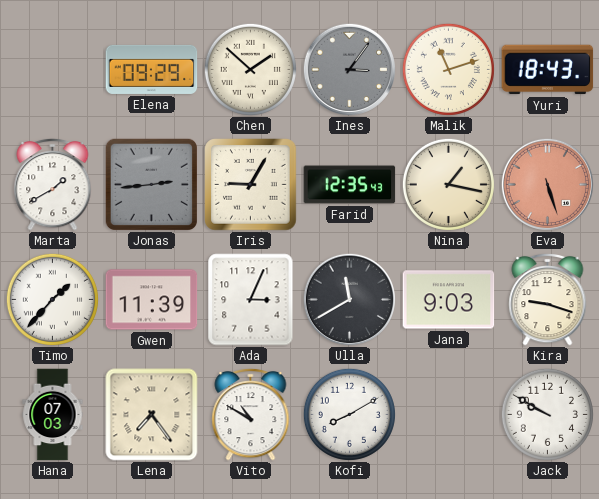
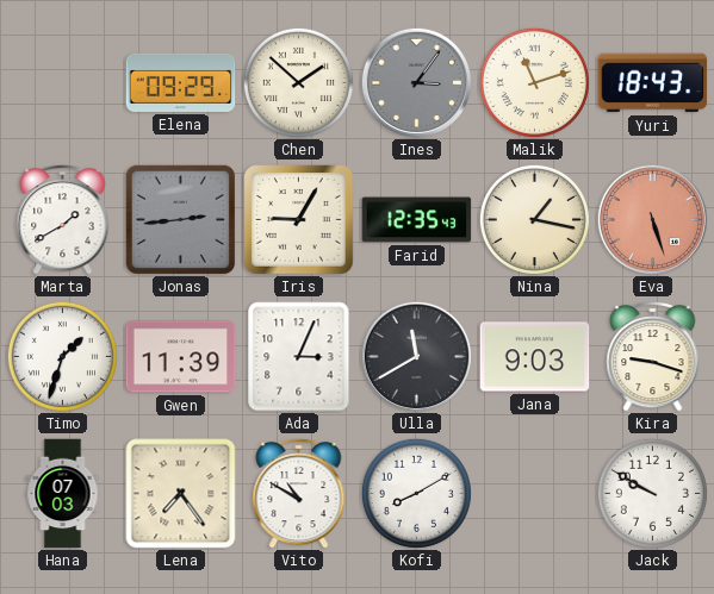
Timo: 1:37 -> 1:33
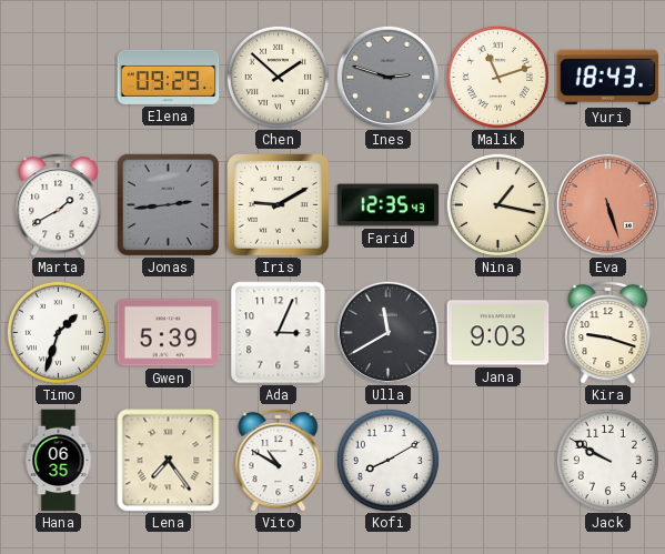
Ines: 3:06 -> 2:48
Iris: 9:05 -> 9:10
Gwen: 11:39 -> 5:39
Hana: 07:03 -> 06:35
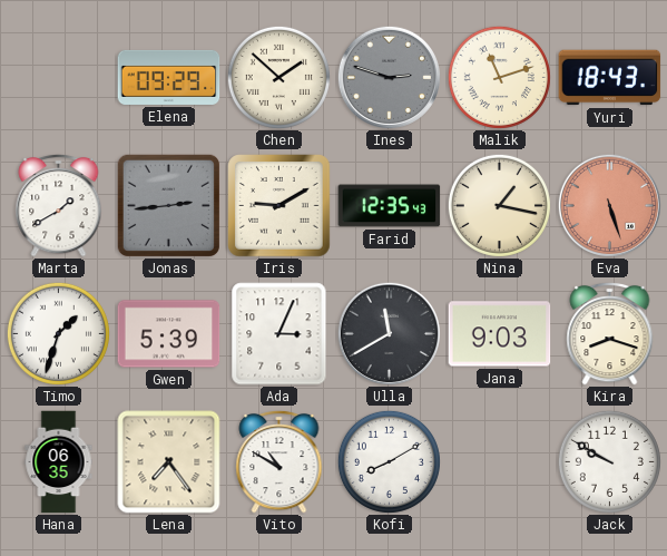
Kira: 9:18 -> 8:18
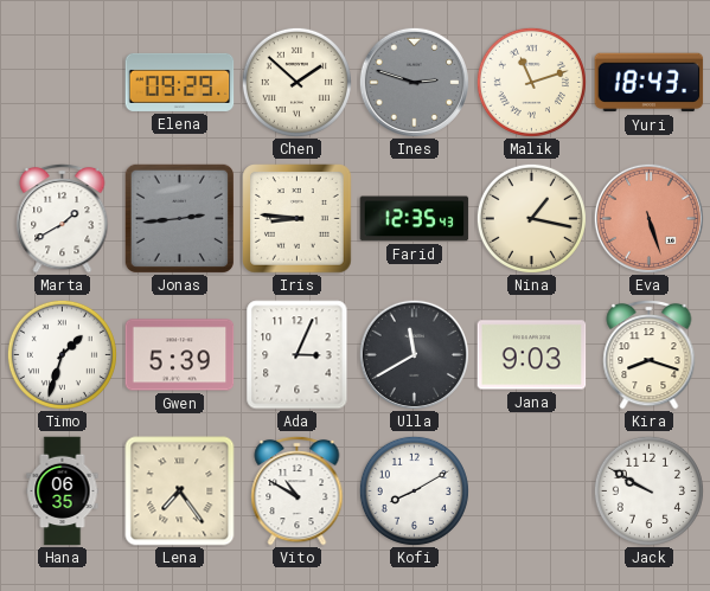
Iris: 9:10 -> 8:46
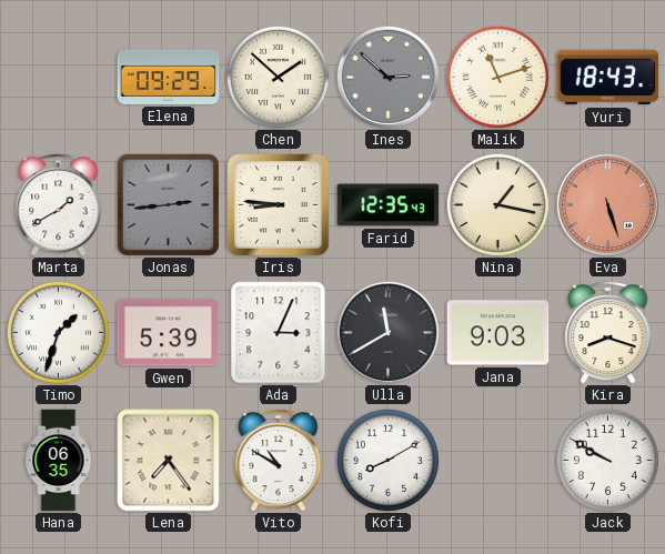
Ines: 2:48 -> 2:52
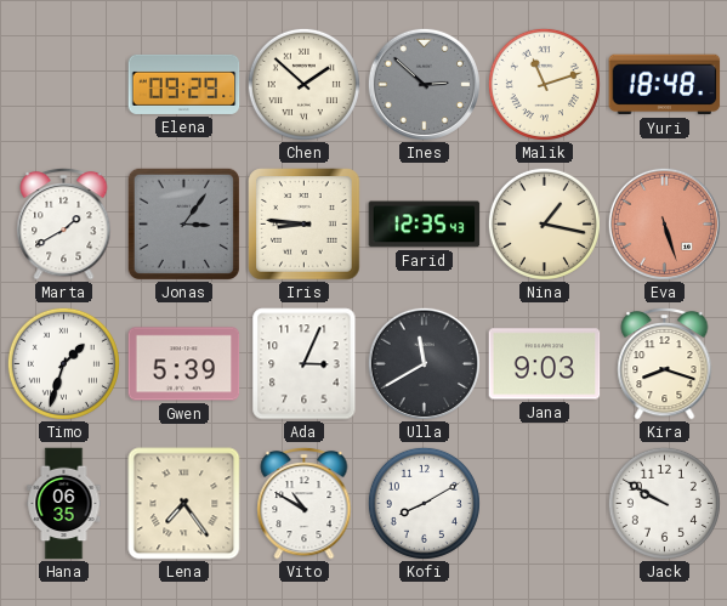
Yuri: 18:43 -> 18:48
Jonas: 2:44 -> 3:06
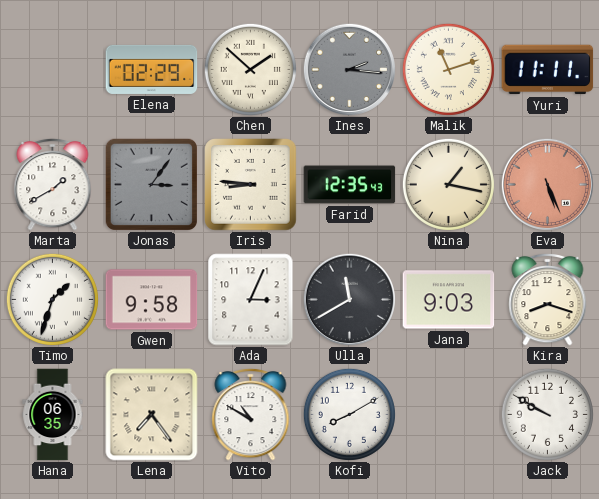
Elena: 09:29 -> 02:29
Ines: 2:52 -> 2:16
Yuri: 18:48 -> 11:11
Eva: 5:27 -> 5:26
Gwen: 5:39 -> 9:58
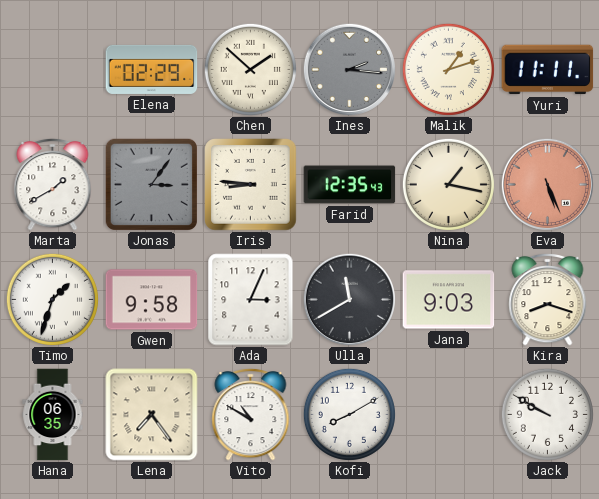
Malik: 11:12 -> 1:12
